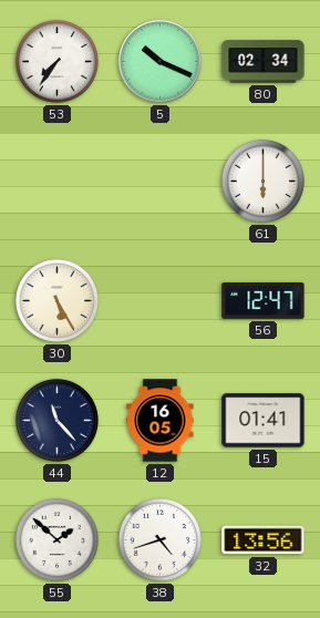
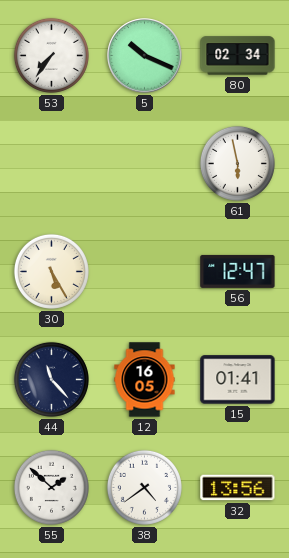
61: 6:00 -> 5:58
38: 4:42 -> 4:39
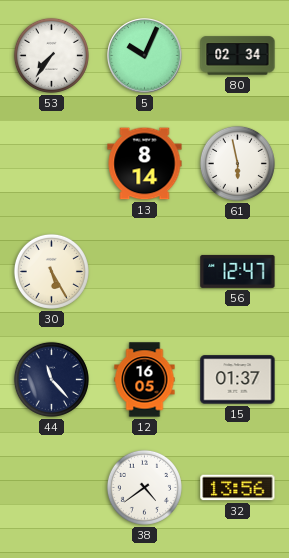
5: 10:19 -> 10:04
13: none -> 8:14
15: 01:41 -> 01:37
55: 1:52 -> none
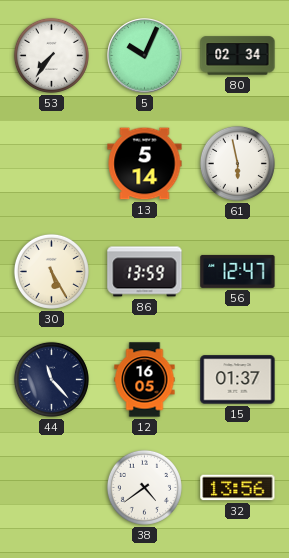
13: 8:14 -> 5:14
86: none -> 13:59
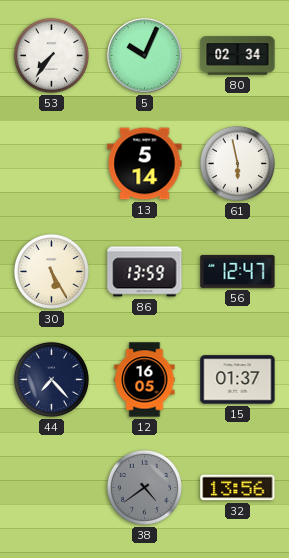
44: 11:23 -> 7:23
38 dial: white -> grey
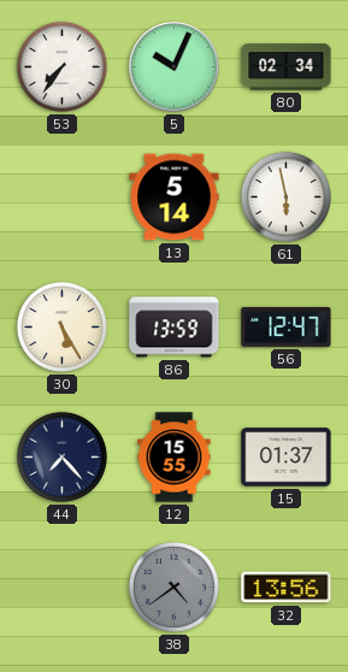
12: 16:05 -> 15:55
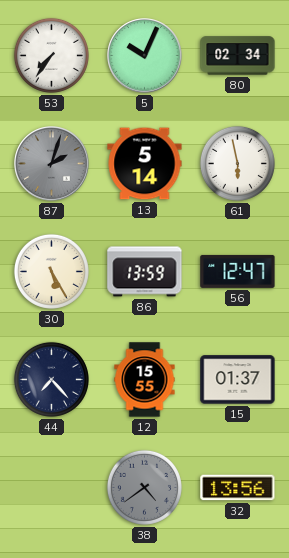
87: none -> 2:03
